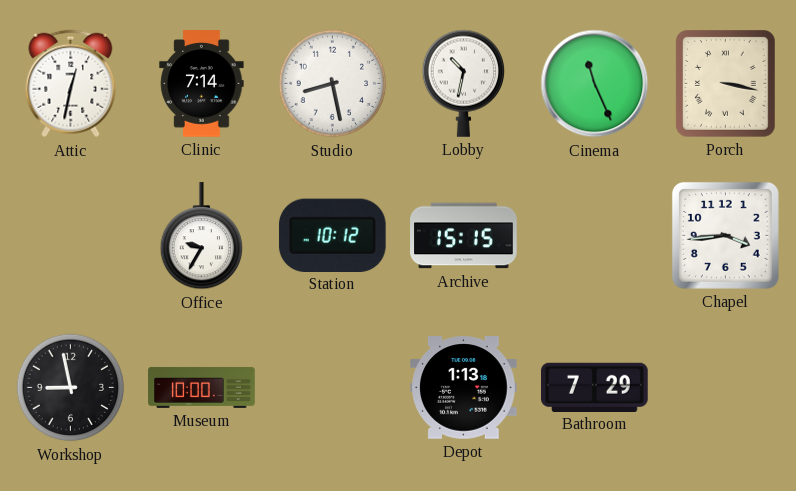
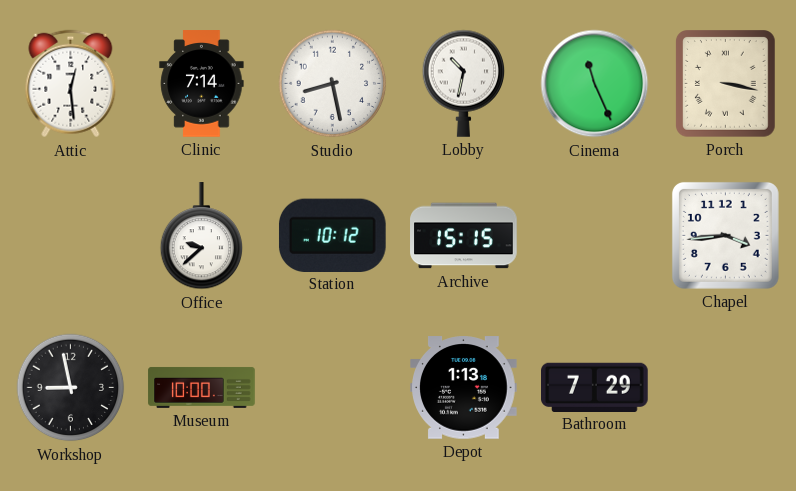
Attic: 12:32 -> 12:29
Office: 9:35 -> 9:38
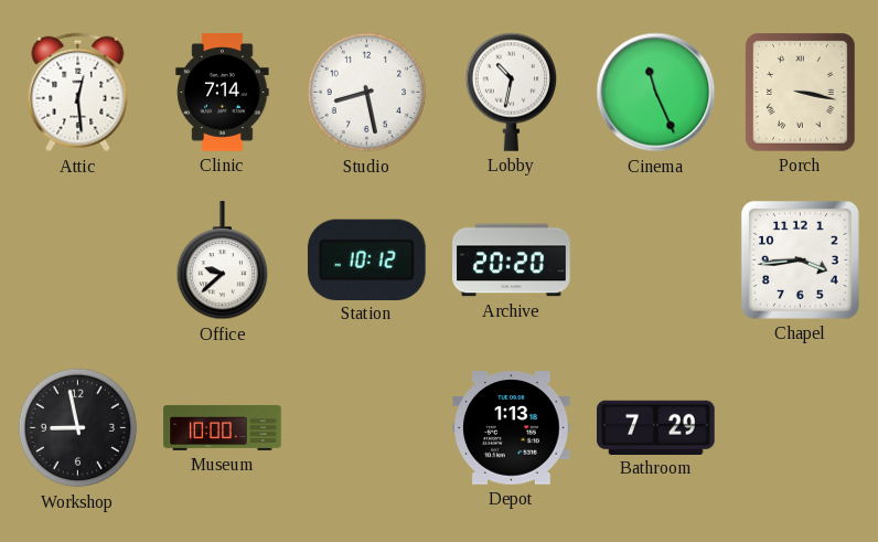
Archive: 15:15 -> 20:20
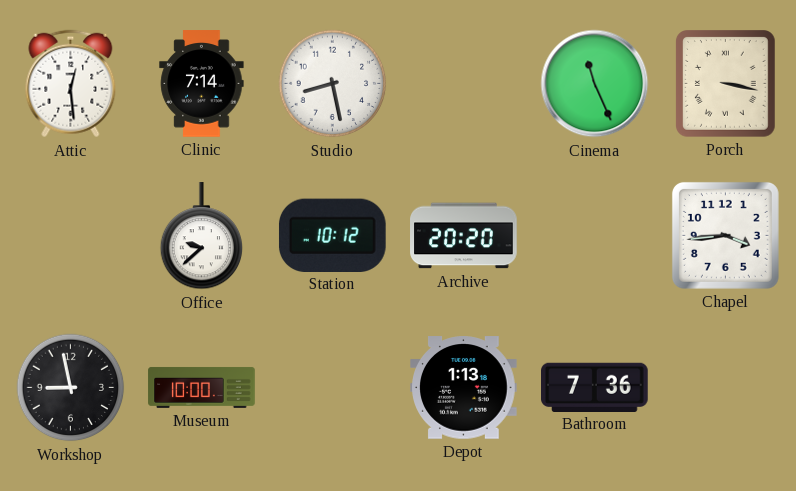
Lobby: 10:32 -> none
Bathroom: 7:29 -> 7:36
